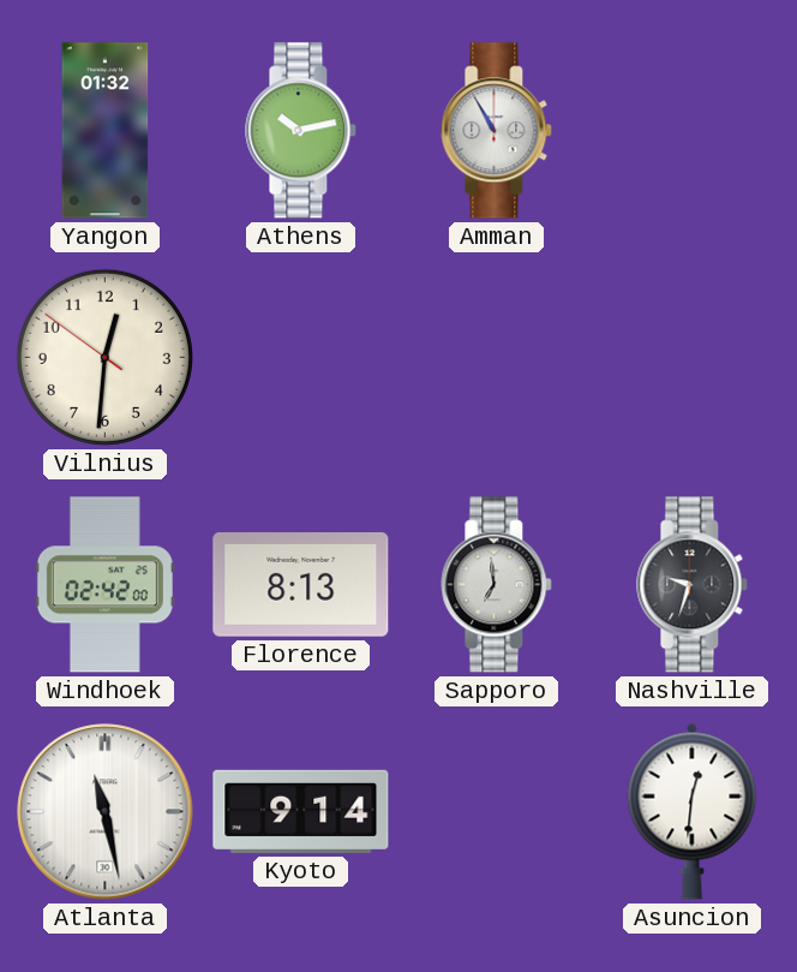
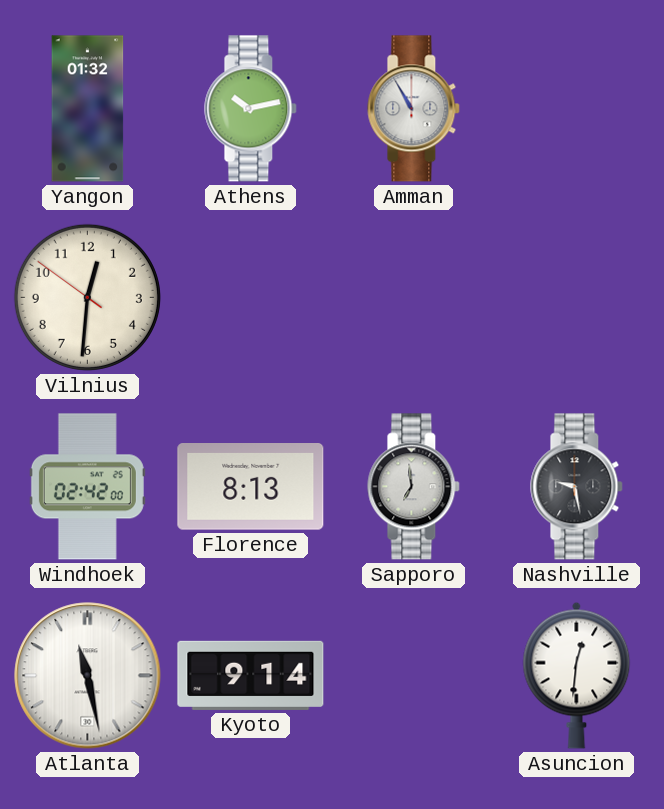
Nashville: 9:33 -> 9:28
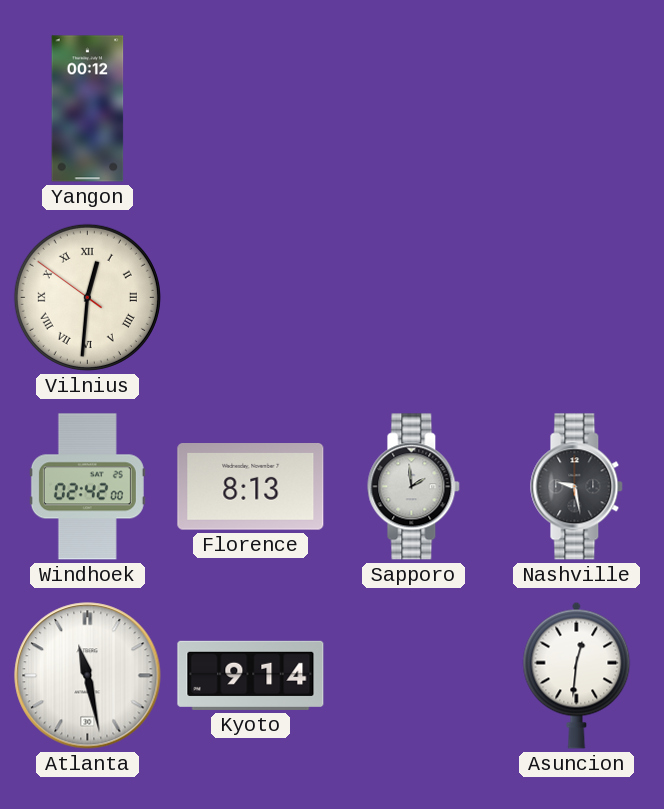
Yangon: 01:32 -> 00:12
Athens: 10:13 -> none
Amman: 10:55 -> none
Vilnius numerals: Arabic -> Roman
Sapporo: 6:59 -> 1:59
